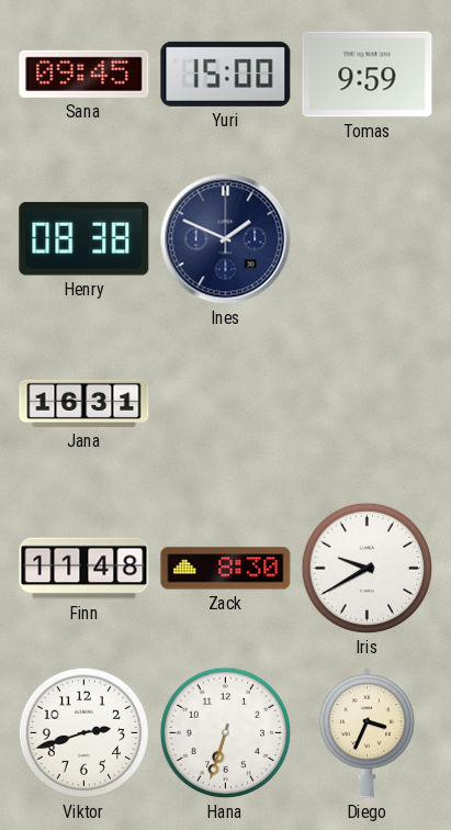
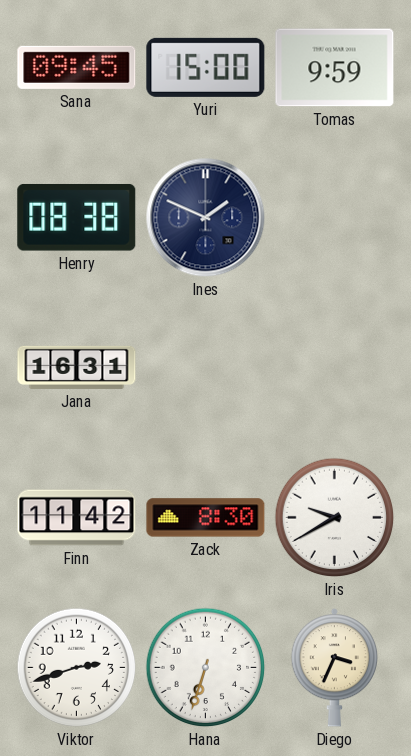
Finn: 11:48 -> 11:42
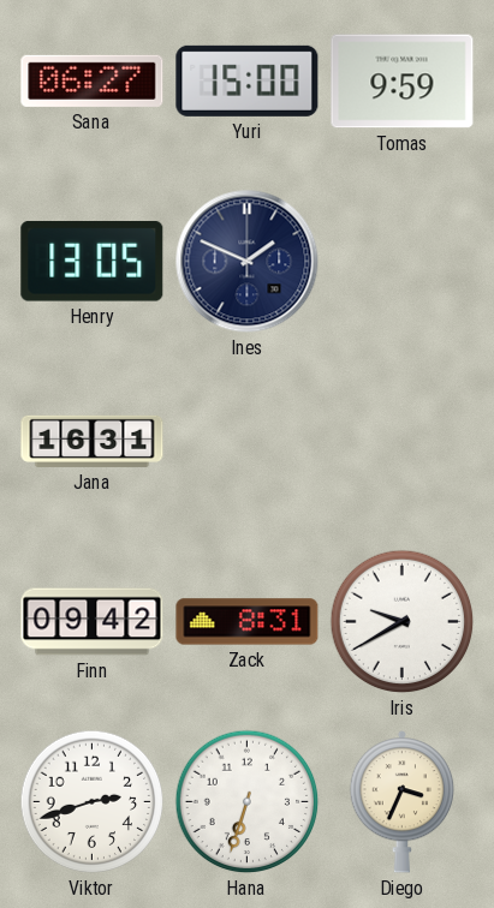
Sana: 09:45 -> 06:27
Henry: 08:38 -> 13:05
Finn: 11:42 -> 09:42
Zack: 8:30 -> 8:31
